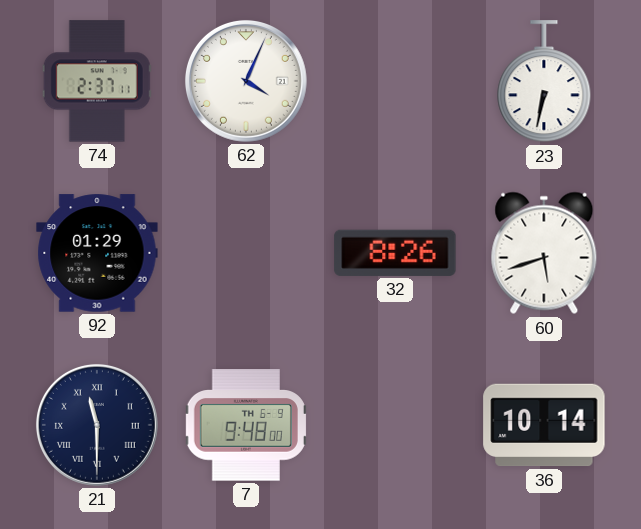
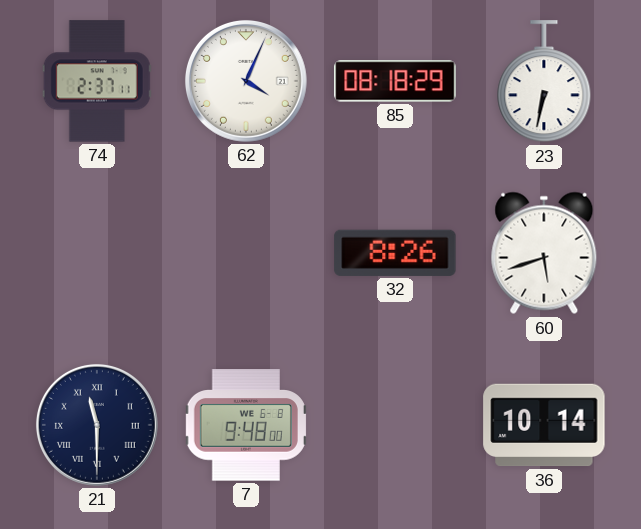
85: none -> 08:18
92: 01:29 -> none
7 date: TH 6-9 -> WE 6-8
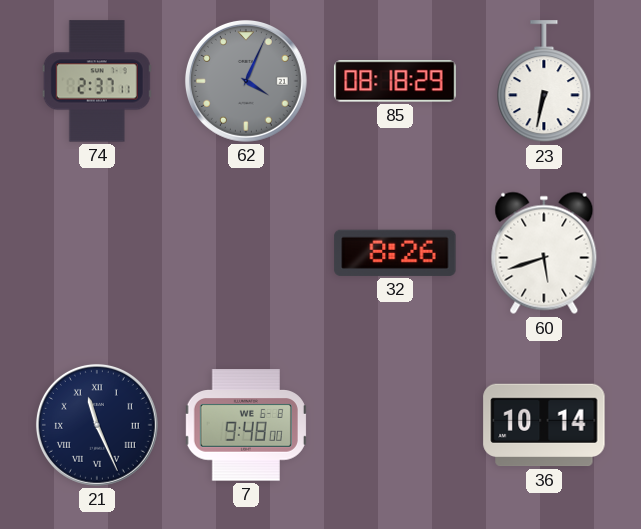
62 dial: white -> grey
21: 11:30 -> 11:26
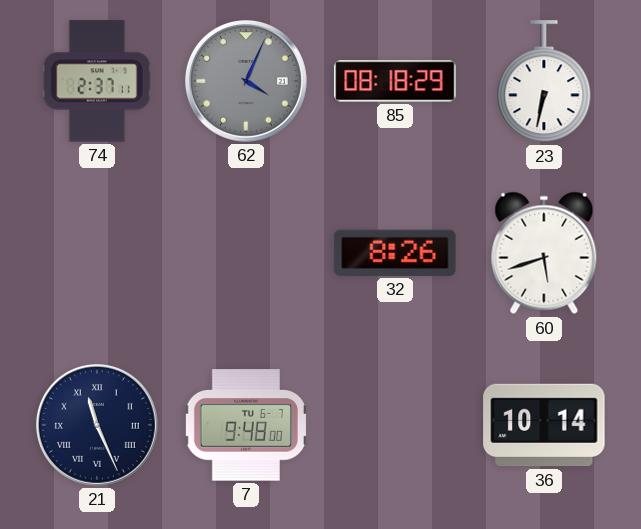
7 date: WE 6-8 -> TU 6-7
